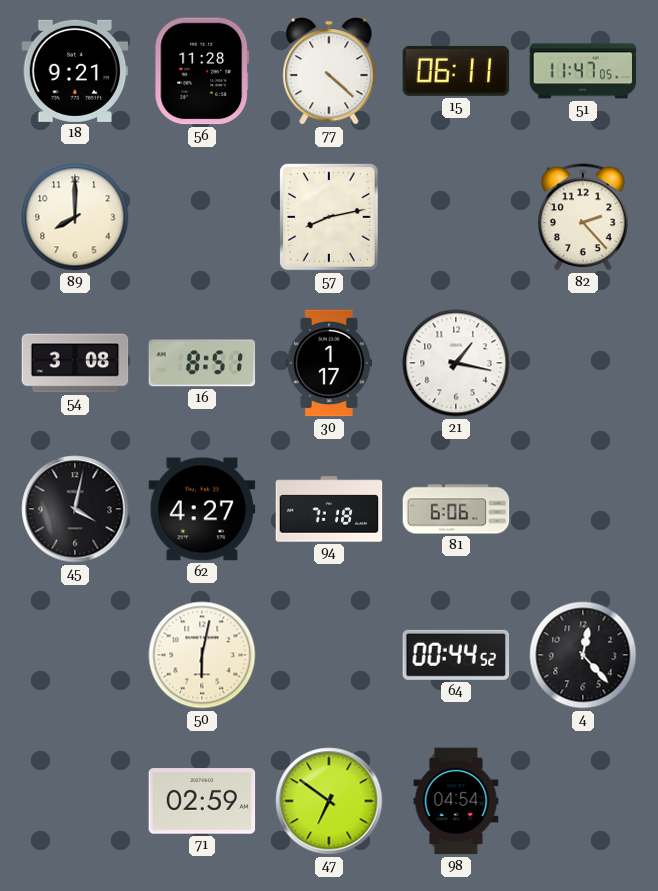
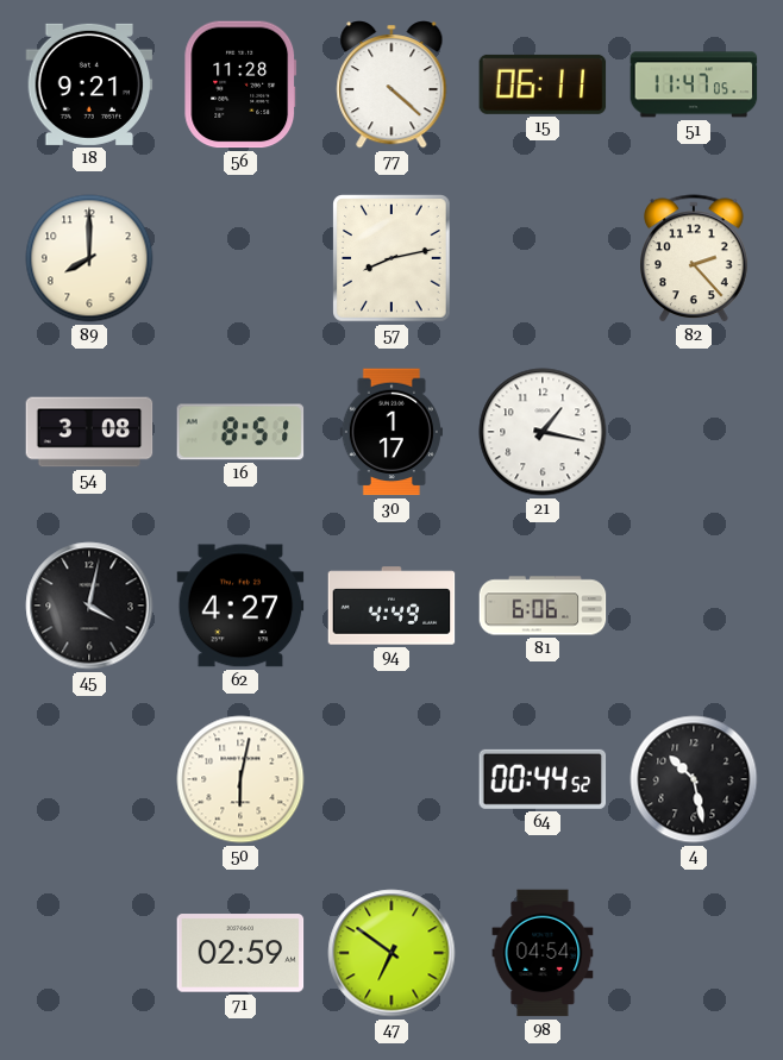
94: 7:18 -> 4:49
4: 12:23 -> 10:28
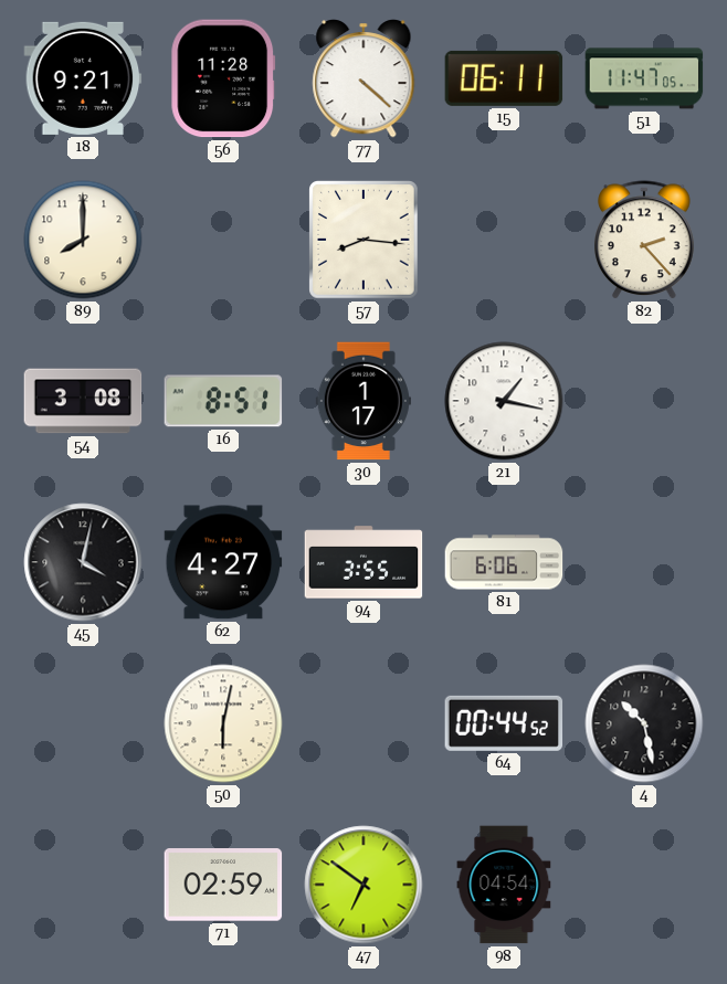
57: 8:13 -> 8:16
94: 4:49 -> 3:55
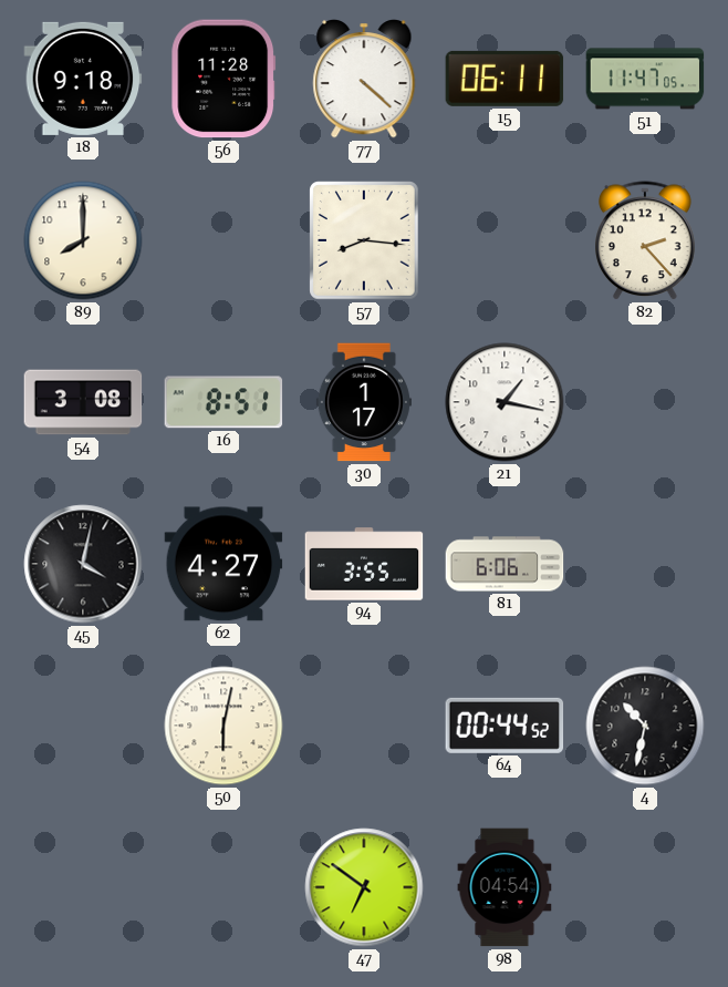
18: 9:21 -> 9:18
4: 10:28 -> 10:32
71: 02:59 -> none
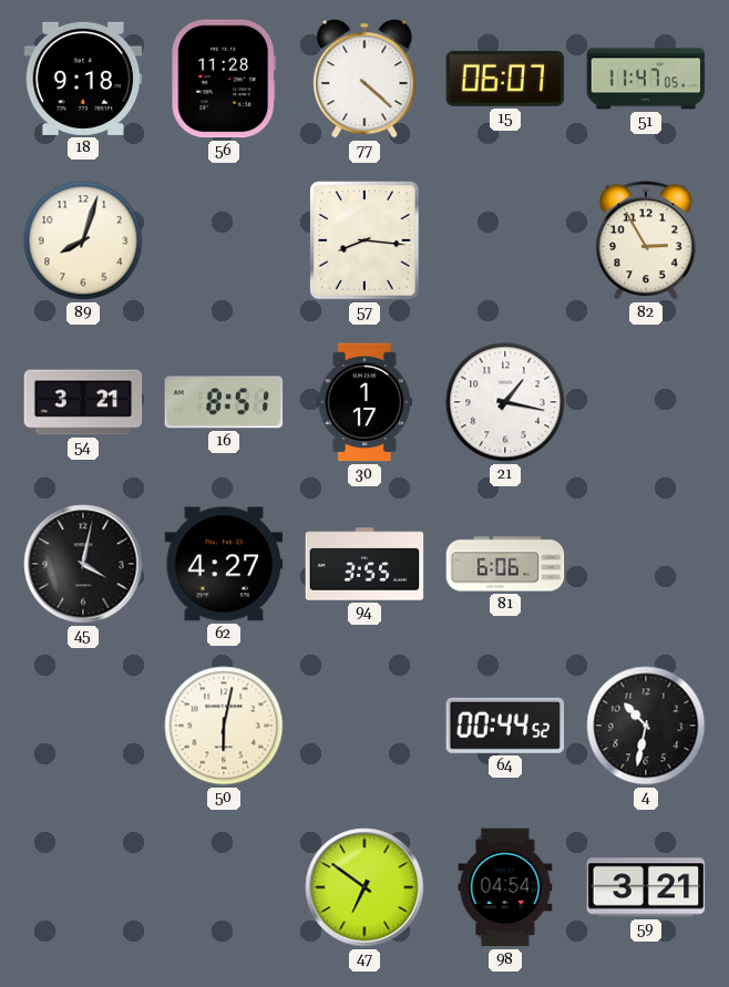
15: 06:11 -> 06:07
89: 8:00 -> 8:03
82: 2:23 -> 2:55
54: 3:08 -> 3:21
59: none -> 3:21
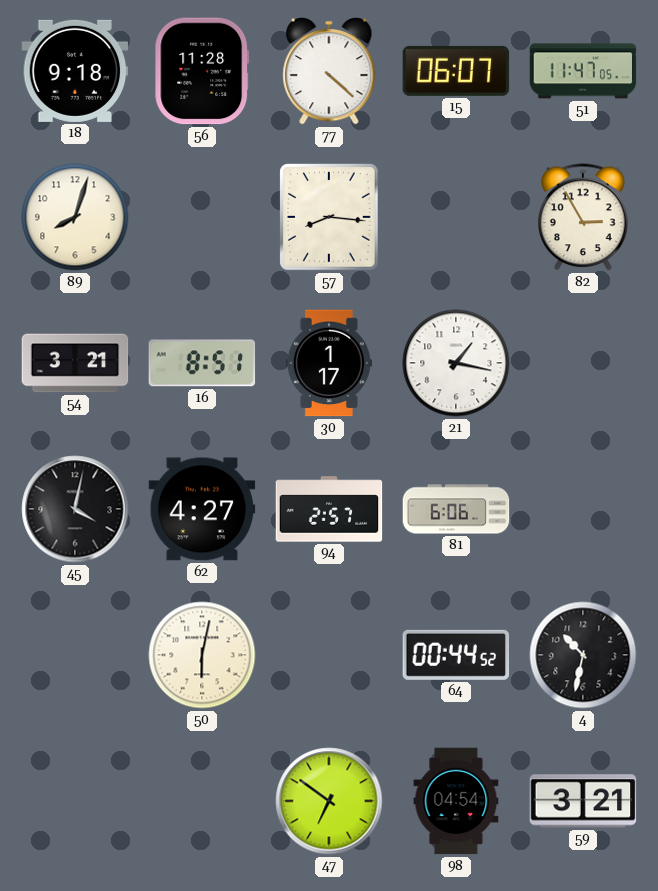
94: 3:55 -> 2:57
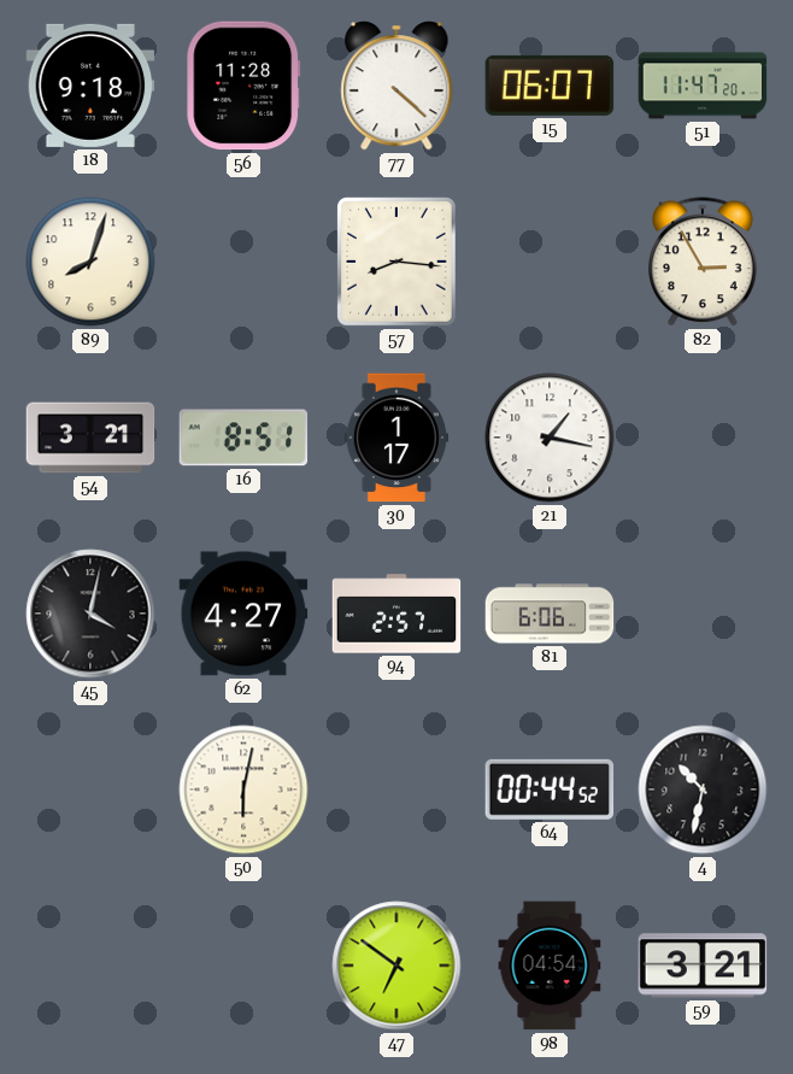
51: 11:47:05 -> 11:47:20
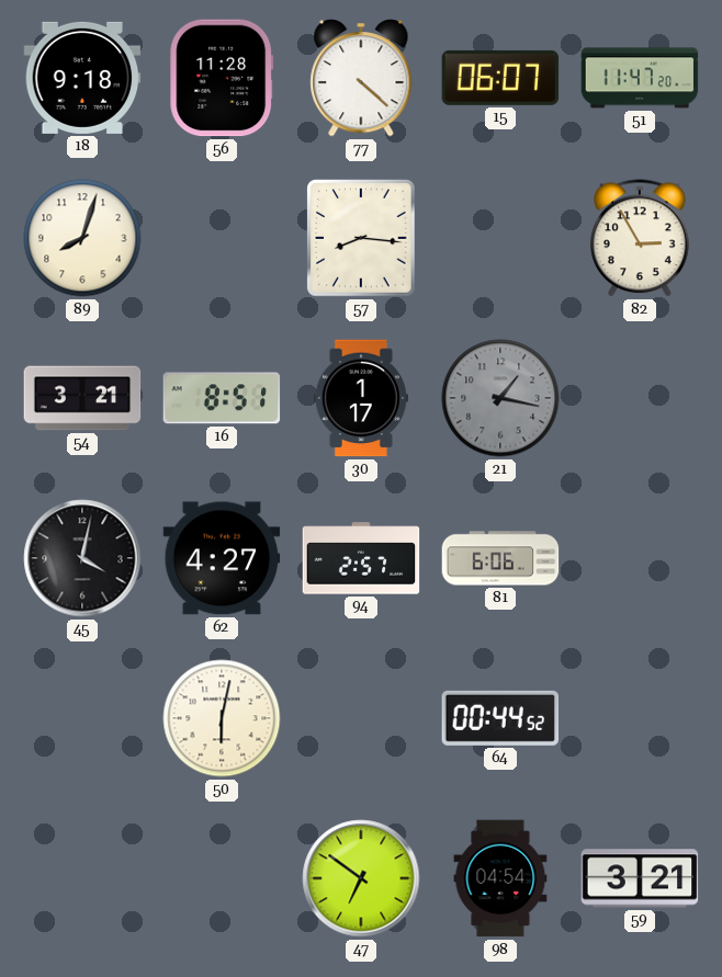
21 dial: white -> grey
4: 10:32 -> none
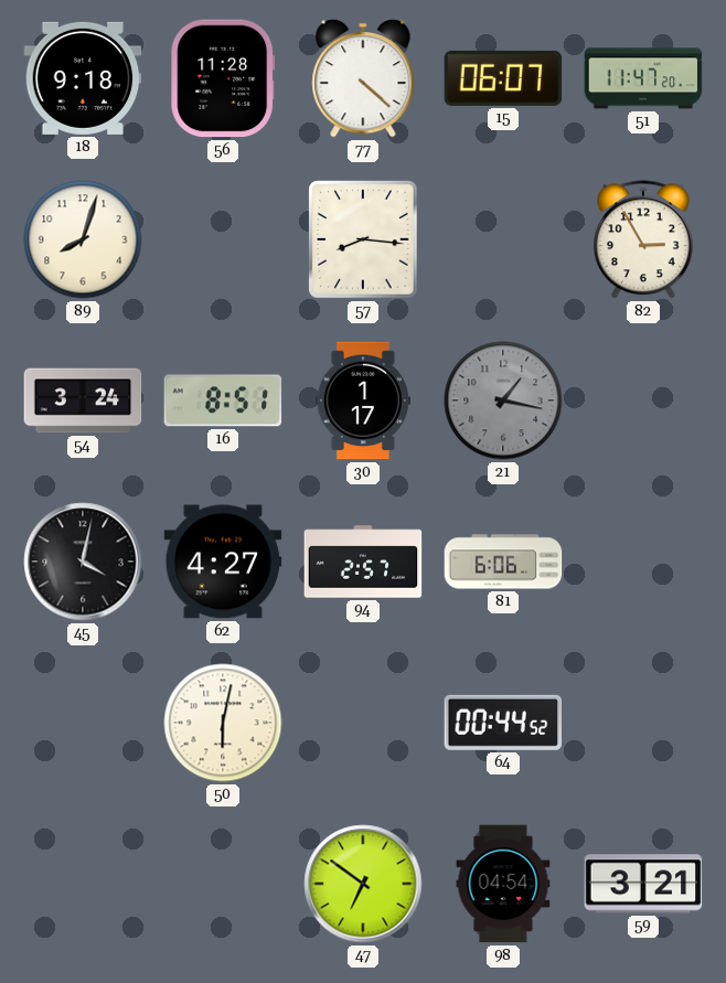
54: 3:21 -> 3:24
